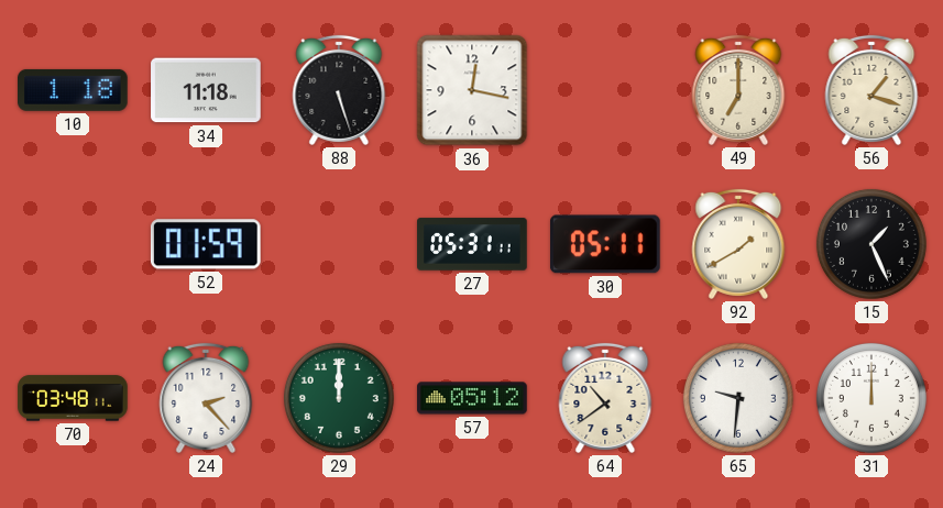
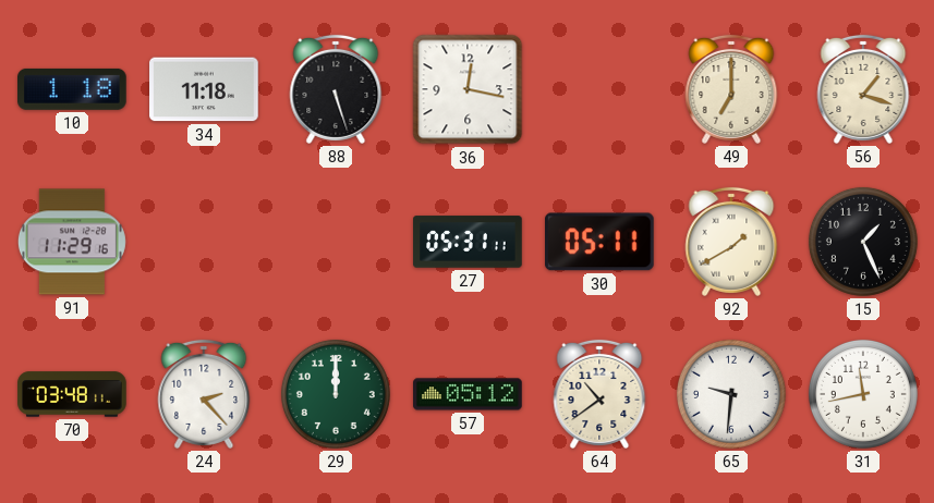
91: none -> 11:29
52: 01:59 -> none
31: 12:00 -> 11:43
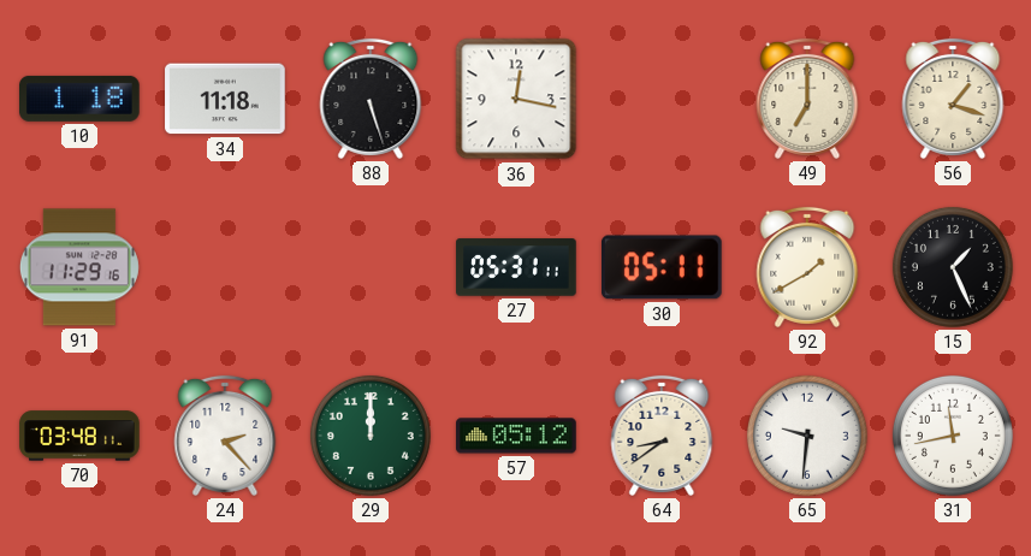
64: 10:39 -> 8:39
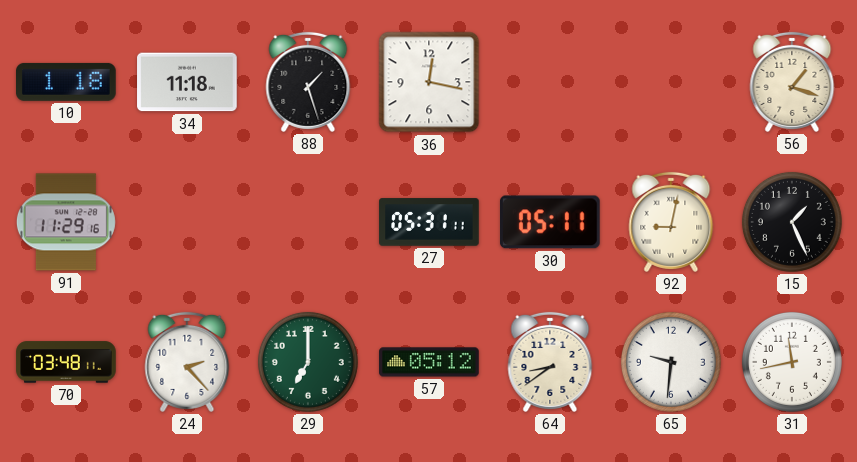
88: 5:27 -> 1:27
49: 7:00 -> none
92: 1:40 -> 9:02
29: 12:00 -> 7:00
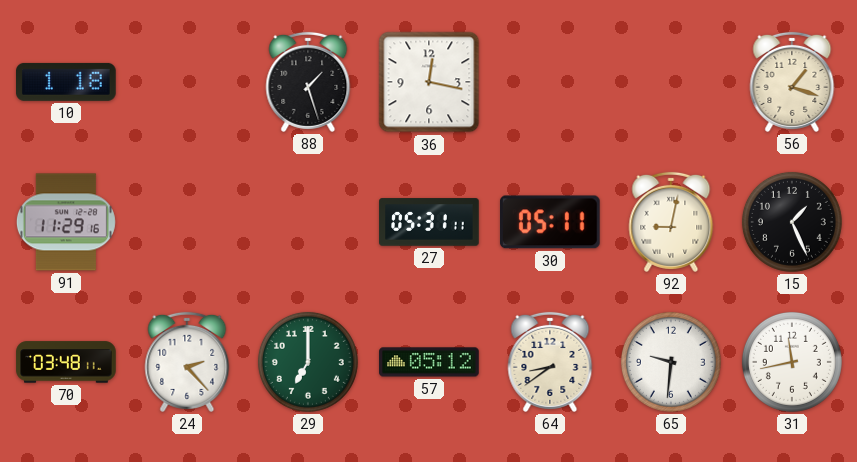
34: 11:18 -> none
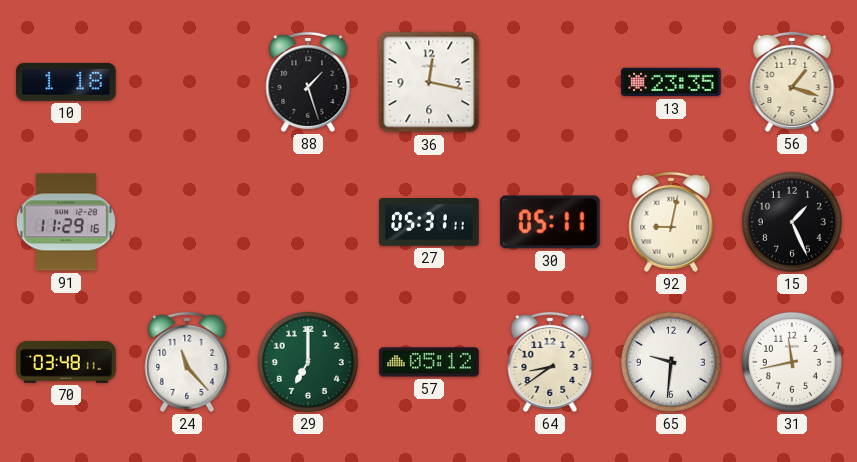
13: none -> 23:35
24: 2:23 -> 11:23
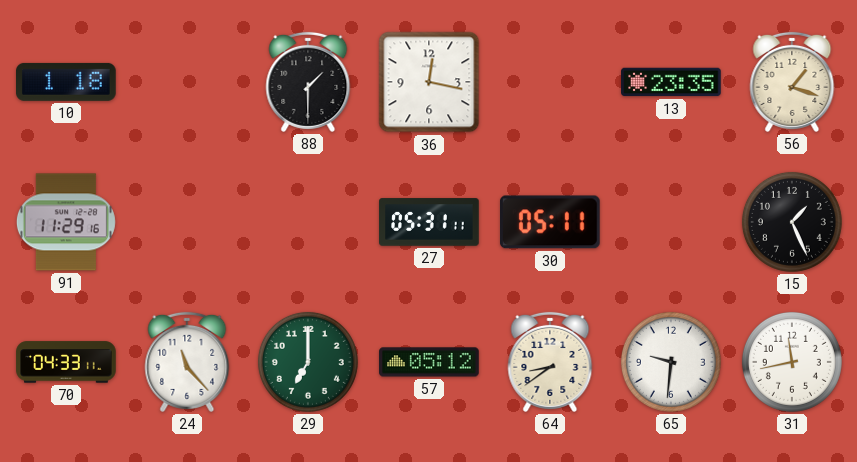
88: 1:27 -> 1:30
92: 9:02 -> none
70: 03:48 -> 04:33
